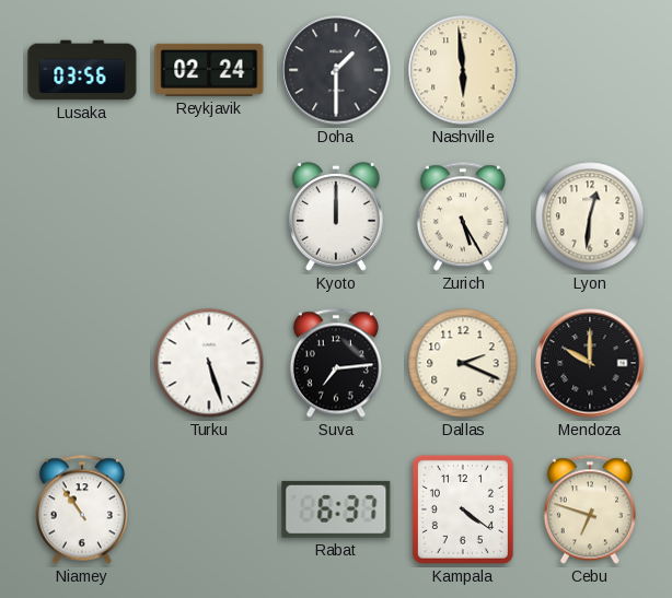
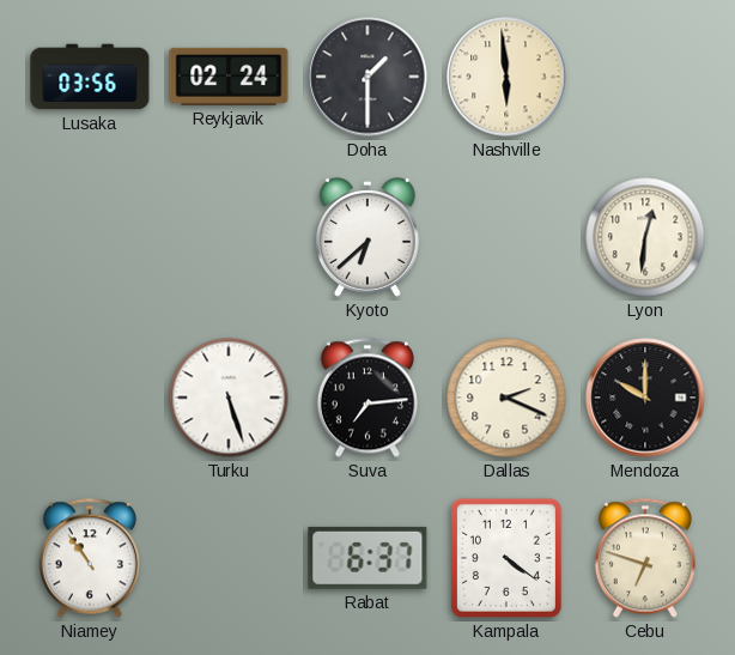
Kyoto: 12:00 -> 6:38
Zurich: 5:25 -> none
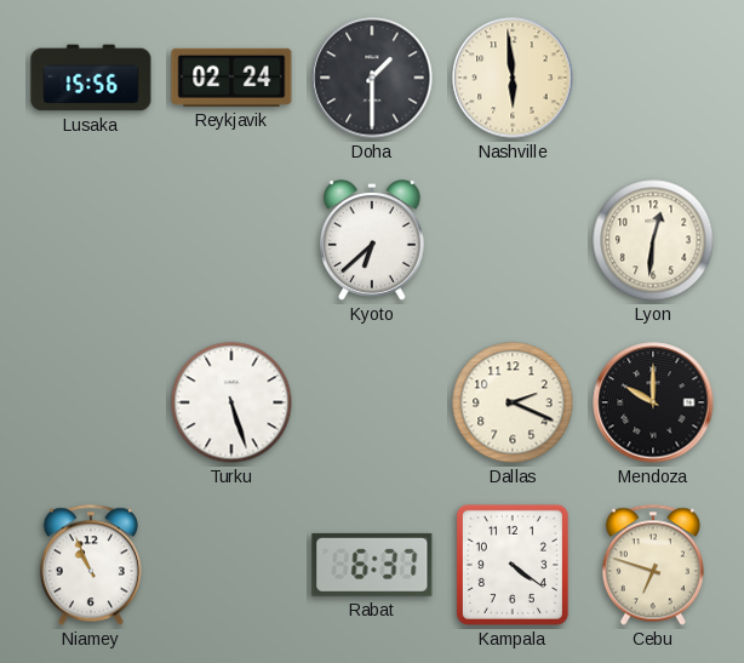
Lusaka: 03:56 -> 15:56
Suva: 7:14 -> none
Niamey: 10:54 -> 10:56
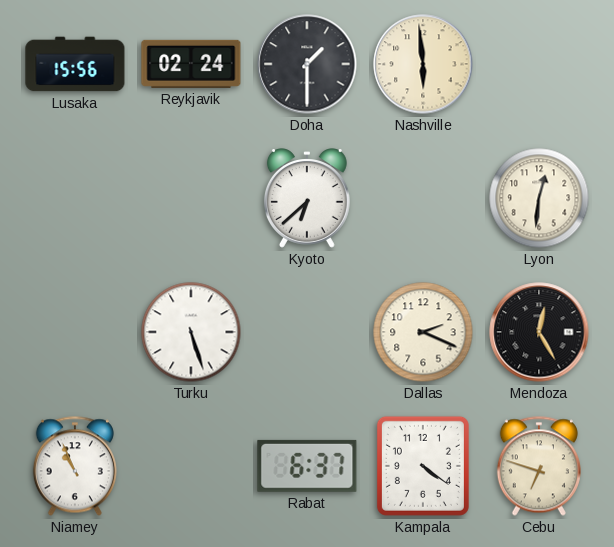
Mendoza: 10:00 -> 12:25
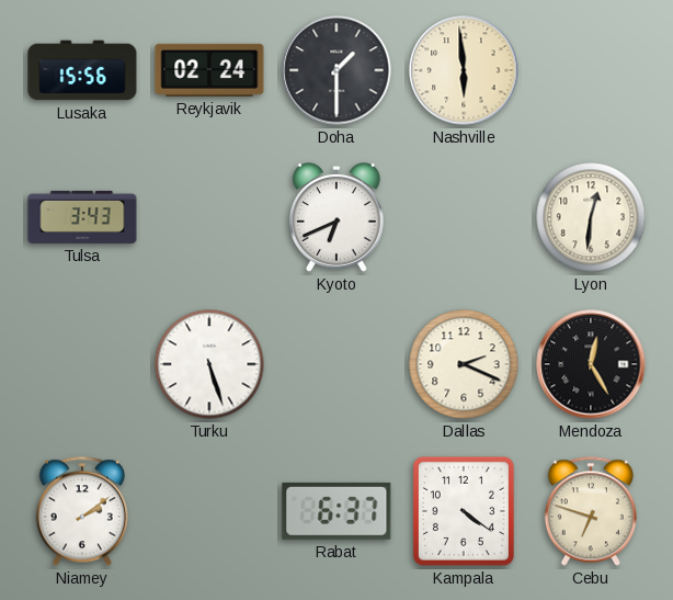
Tulsa: none -> 3:43
Kyoto: 6:38 -> 6:41
Niamey: 10:56 -> 2:09
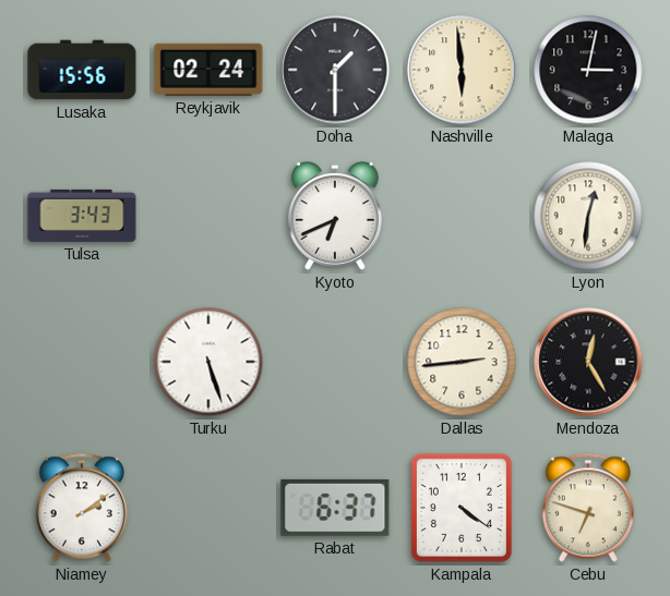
Malaga: none -> 3:02
Dallas: 2:19 -> 2:44
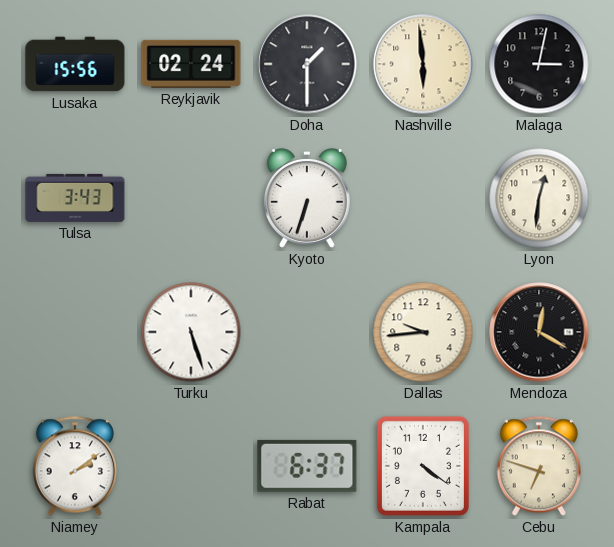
Kyoto: 6:41 -> 6:33
Dallas: 2:44 -> 9:44
Mendoza: 12:25 -> 12:20
